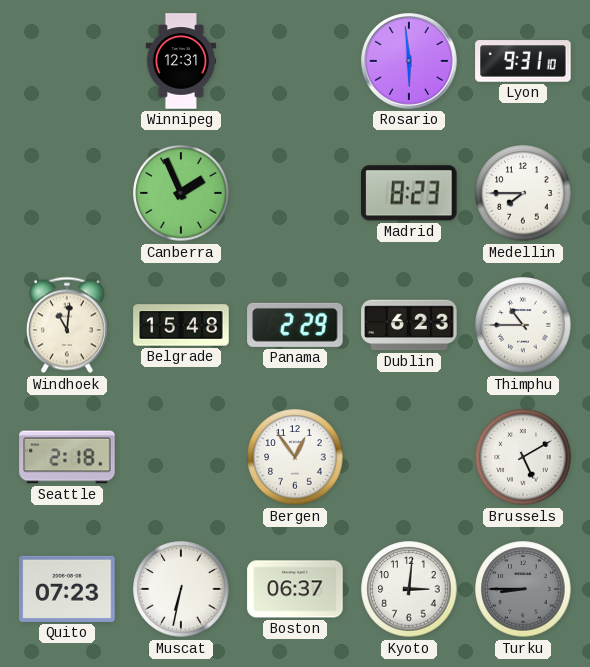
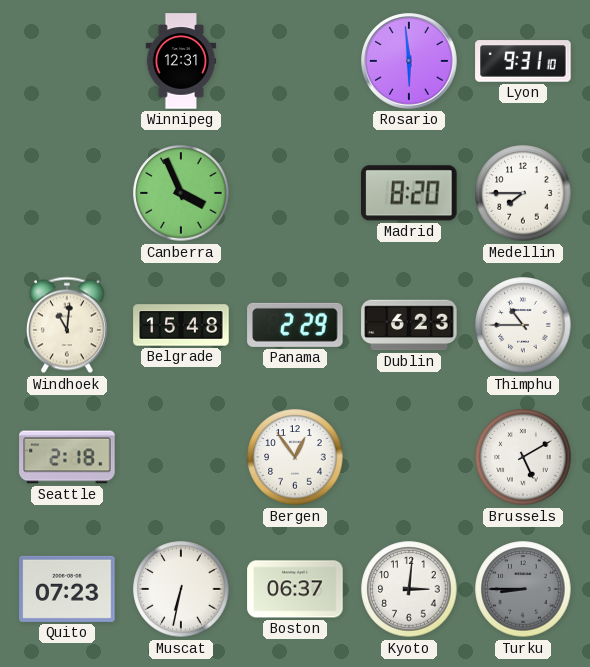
Canberra: 1:56 -> 3:56
Madrid: 8:23 -> 8:20
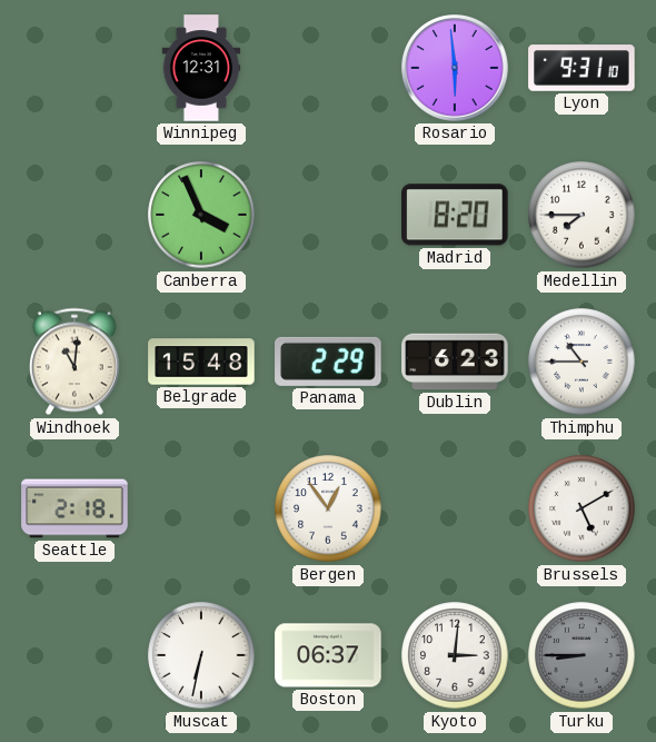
Quito: 07:23 -> none
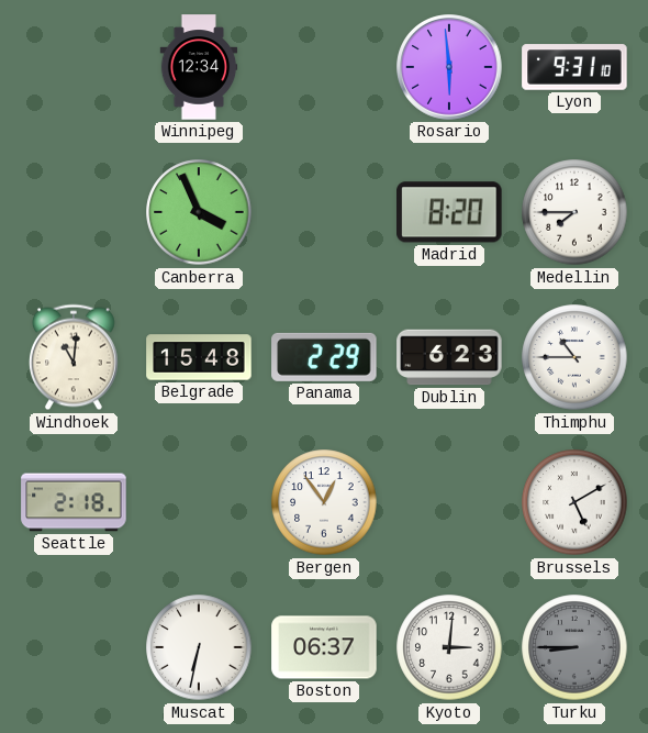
Winnipeg: 12:31 -> 12:34
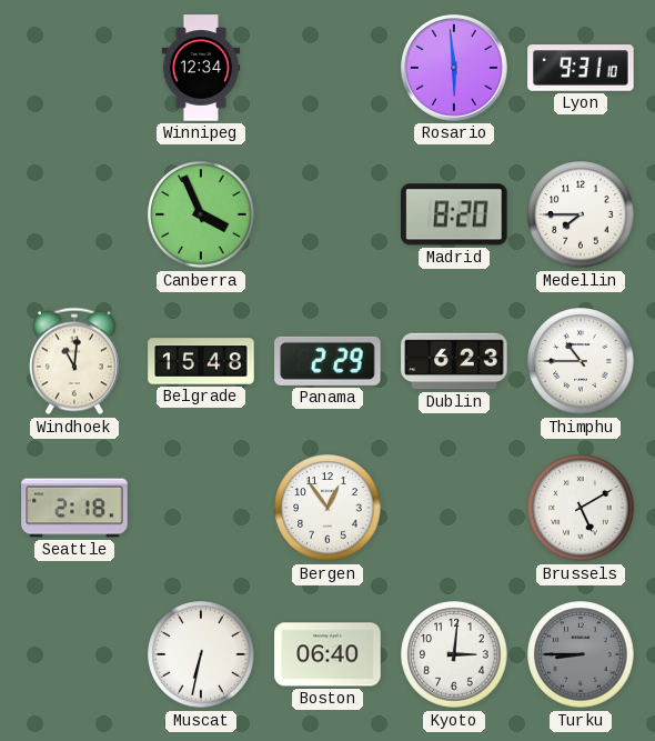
Boston: 06:37 -> 06:40
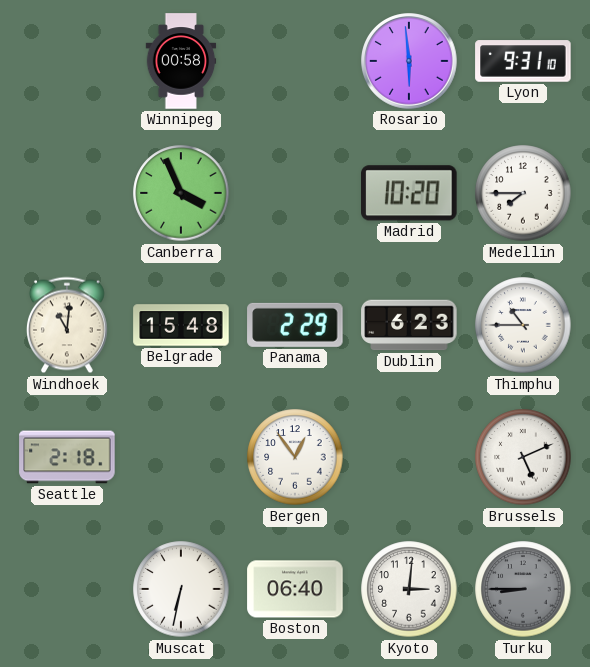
Winnipeg: 12:34 -> 00:58
Madrid: 8:20 -> 10:20
Brussels: 5:10 -> 5:11
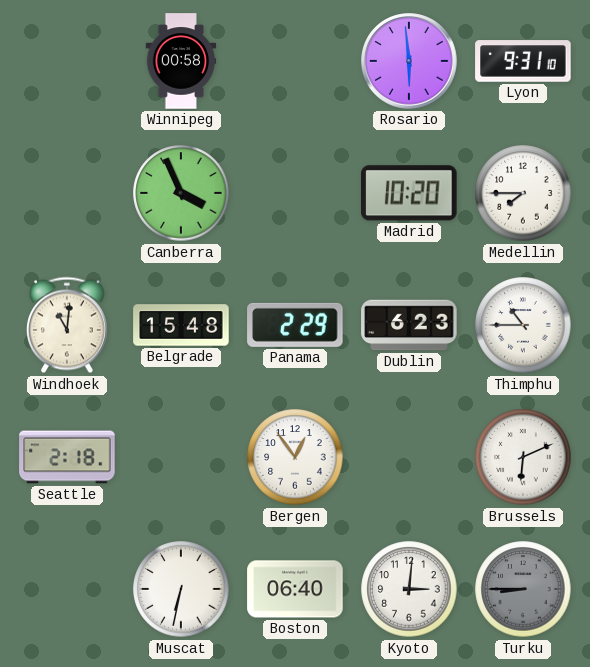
Brussels: 5:11 -> 6:11
